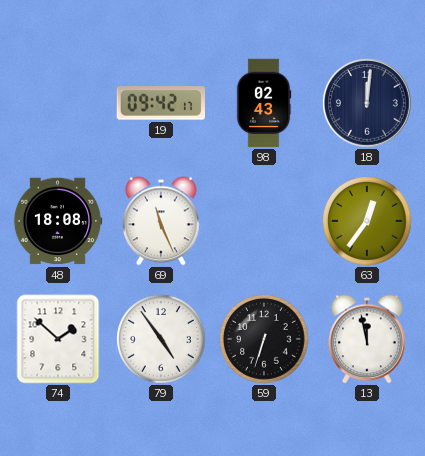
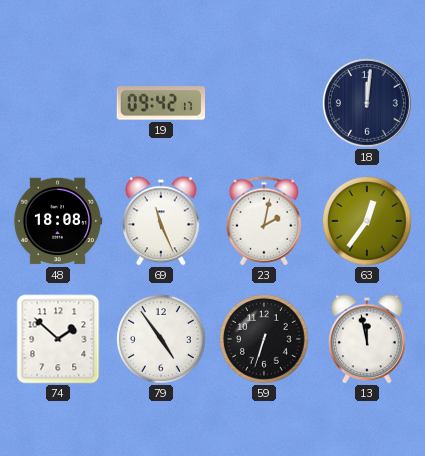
98: 02:43 -> none
23: none -> 2:02
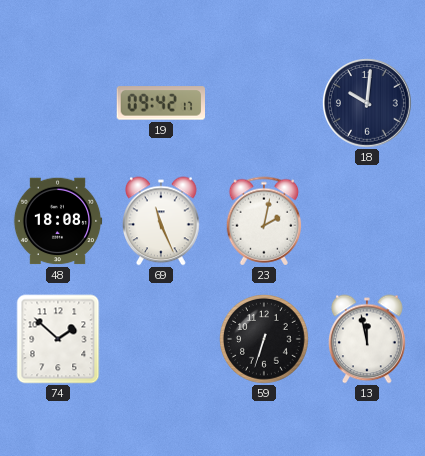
18: 12:01 -> 10:01
63: 12:36 -> none
79: 4:54 -> none
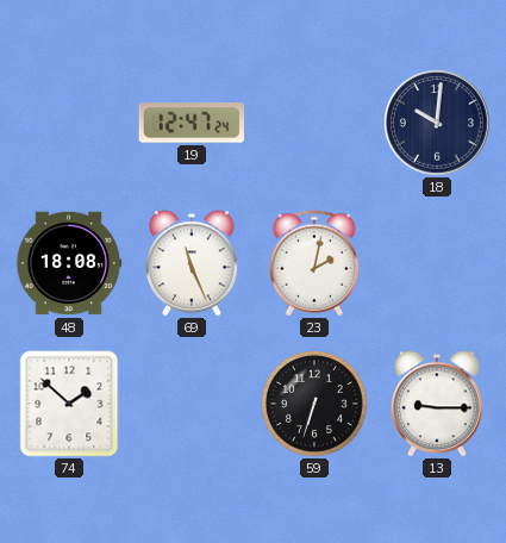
19: 09:42 -> 12:47
13: 11:58 -> 9:15
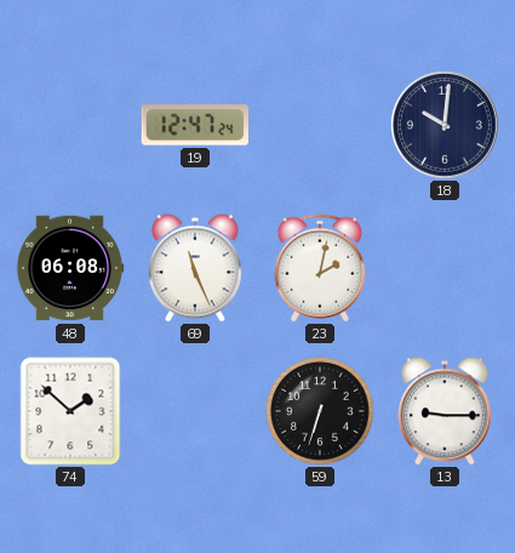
48: 18:08 -> 06:08
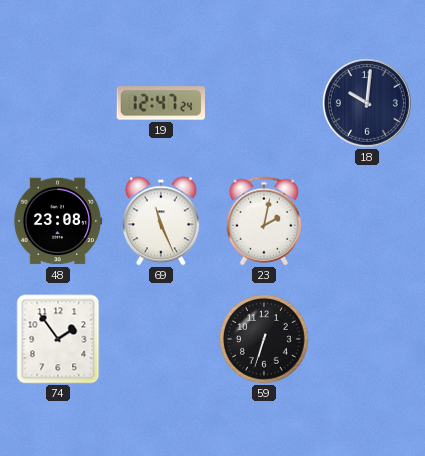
48: 06:08 -> 23:08
74: 1:52 -> 1:54
13: 9:15 -> none
